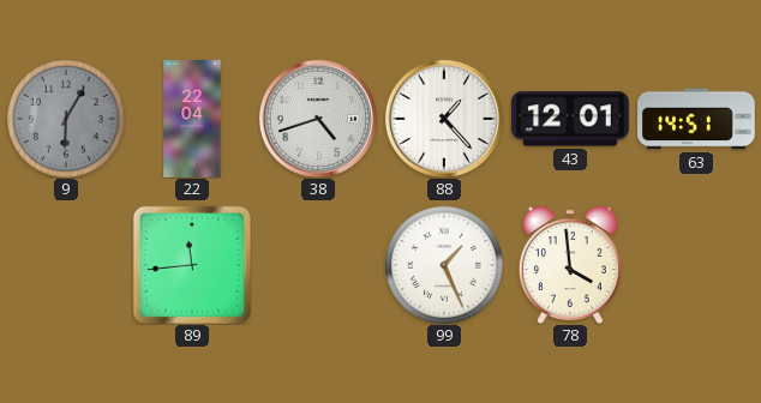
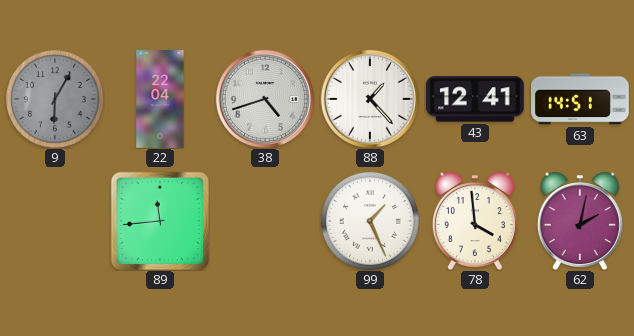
43: 12:01 -> 12:41
62: none -> 2:02
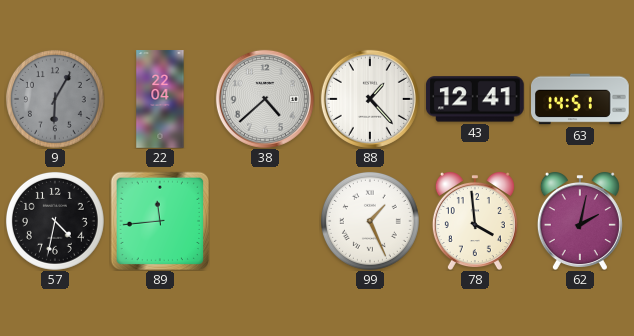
38: 4:42 -> 4:38
57: none -> 4:32
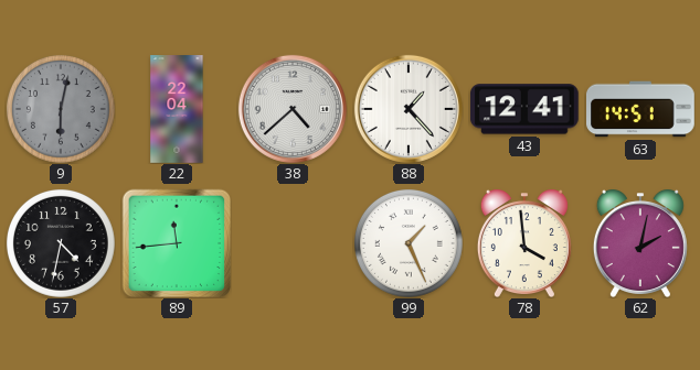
9: 6:05 -> 6:02
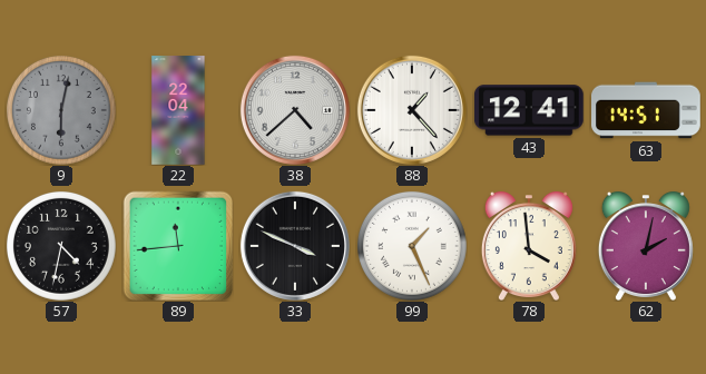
33: none -> 3:49
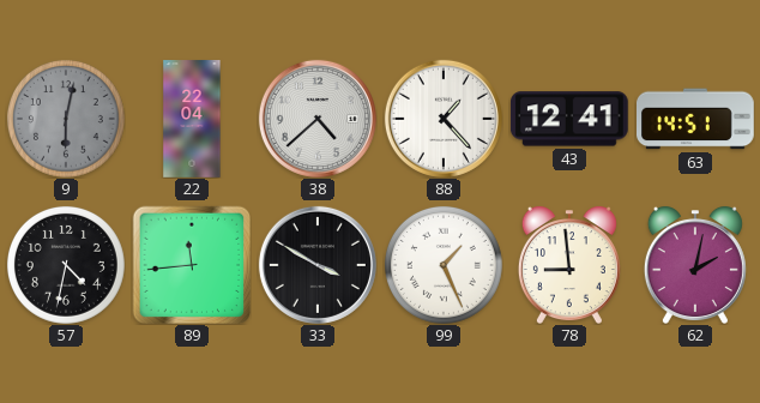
33: 3:49 -> 3:50
78: 3:59 -> 8:59
